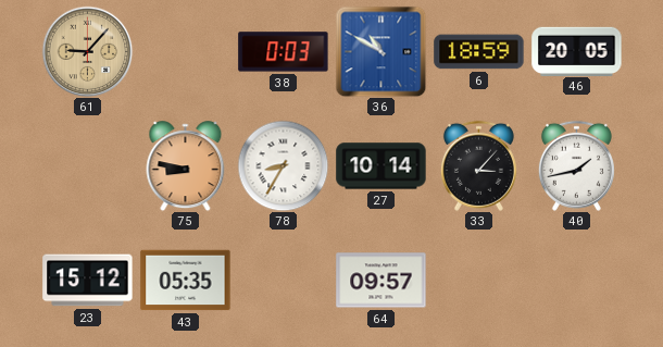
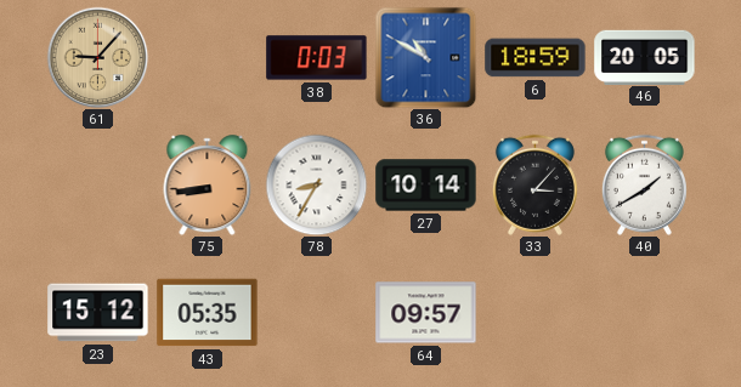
75: 8:47 -> 8:44
40: 1:43 -> 1:40
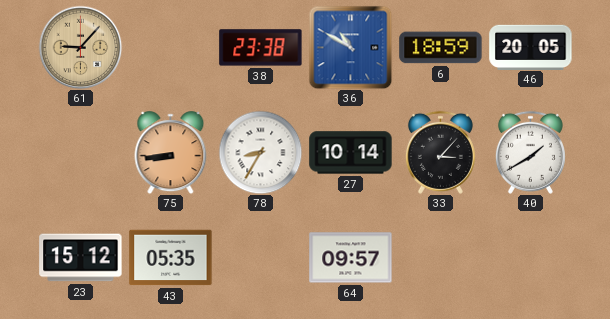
38: 0:03 -> 23:38
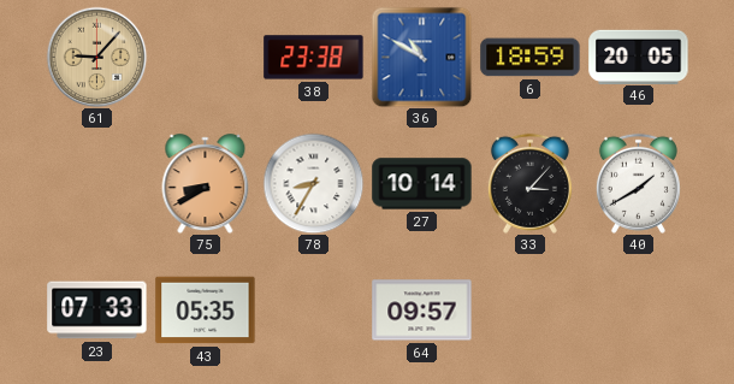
75: 8:44 -> 8:40
23: 15:12 -> 07:33
